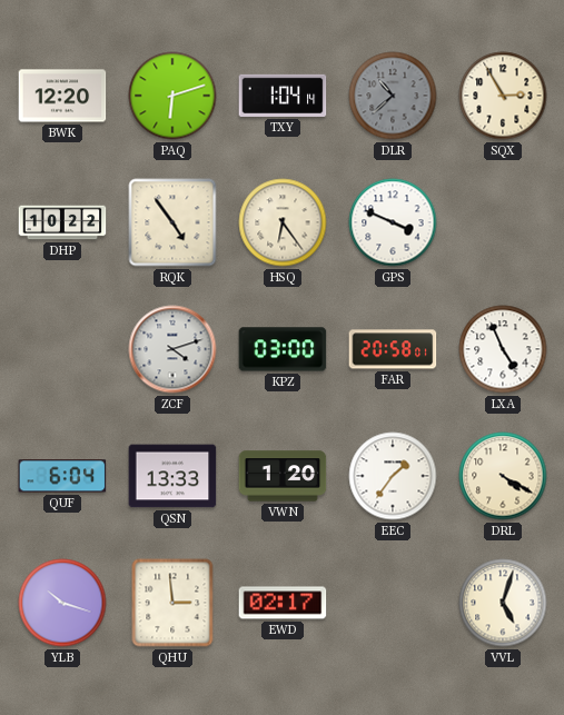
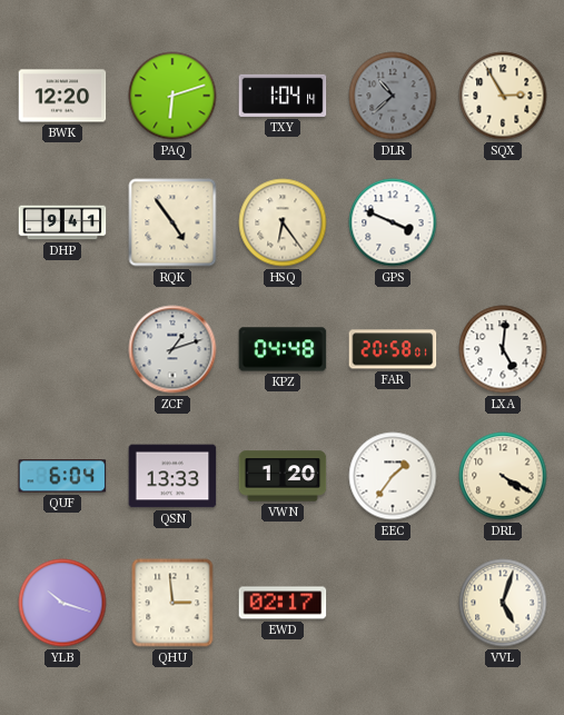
DHP: 10:22 -> 9:41
ZCF: 4:12 -> 1:12
KPZ: 03:00 -> 04:48
LXA: 4:56 -> 5:01
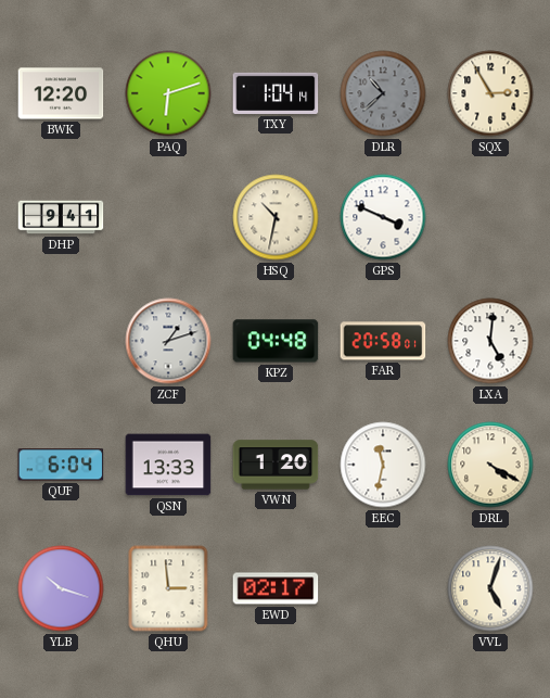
RQK: 4:54 -> none
HSQ: 6:24 -> 10:32
EEC: 1:36 -> 11:32
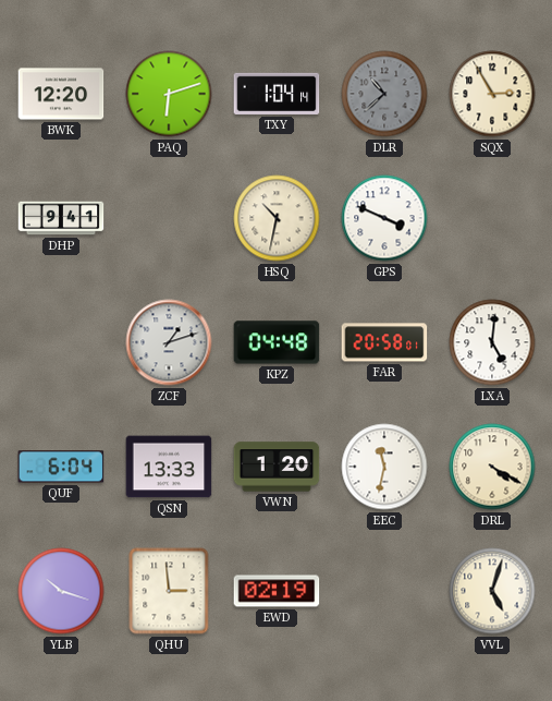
EWD: 02:17 -> 02:19
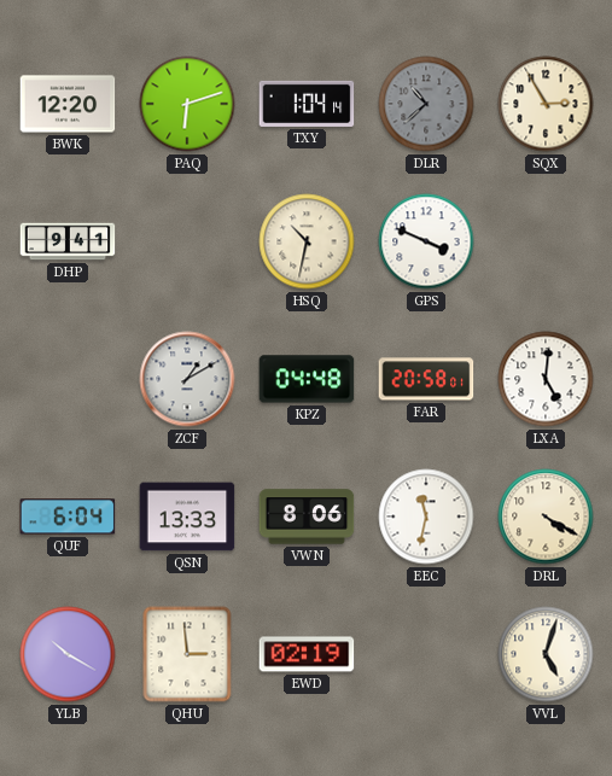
ZCF: 1:12 -> 1:10
VWN: 1:20 -> 8:06
YLB: 10:18 -> 10:20
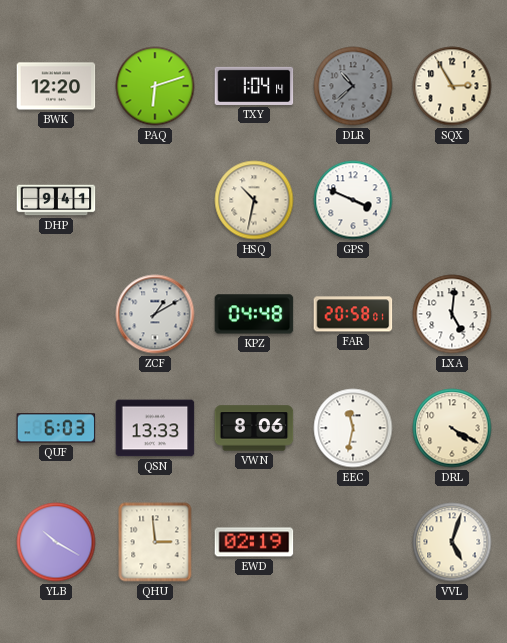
QUF: 6:04 -> 6:03
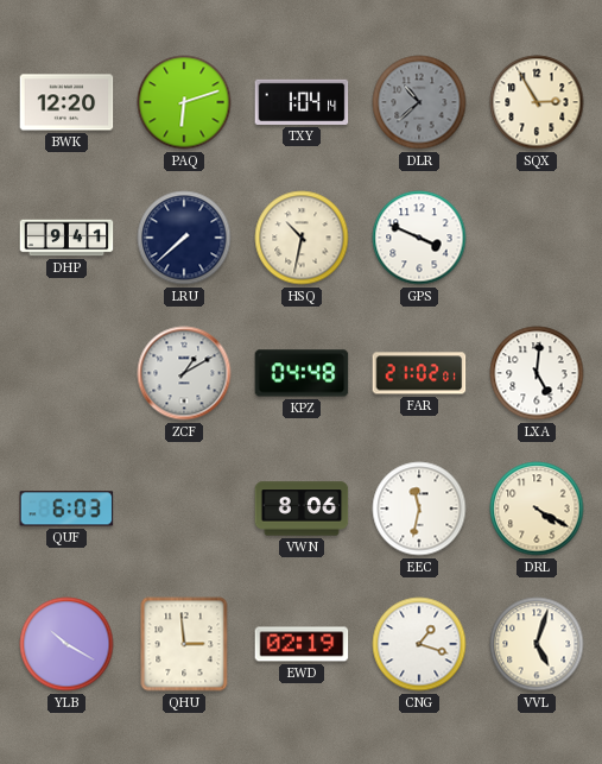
LRU: none -> 7:38
FAR: 20:58 -> 21:02
QSN: 13:33 -> none
CNG: none -> 1:18
